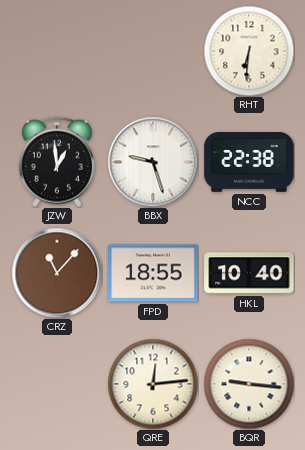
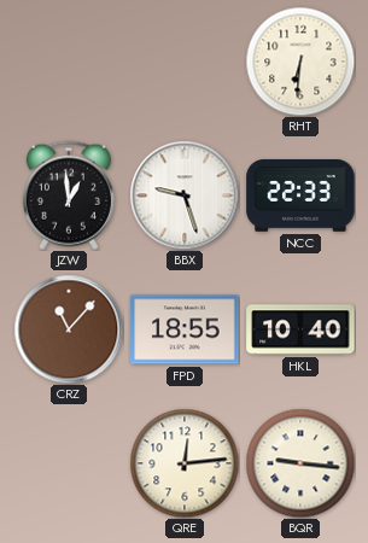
NCC: 22:38 -> 22:33
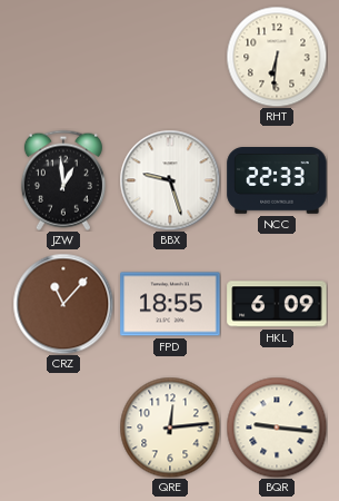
HKL: 10:40 -> 6:09
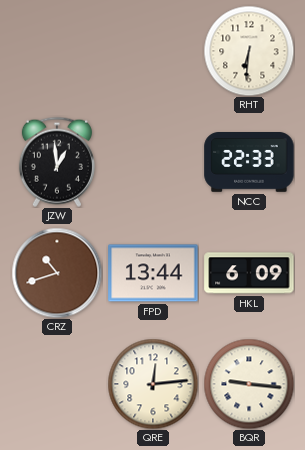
BBX: 9:27 -> none
CRZ: 11:07 -> 10:42
FPD: 18:55 -> 13:44
